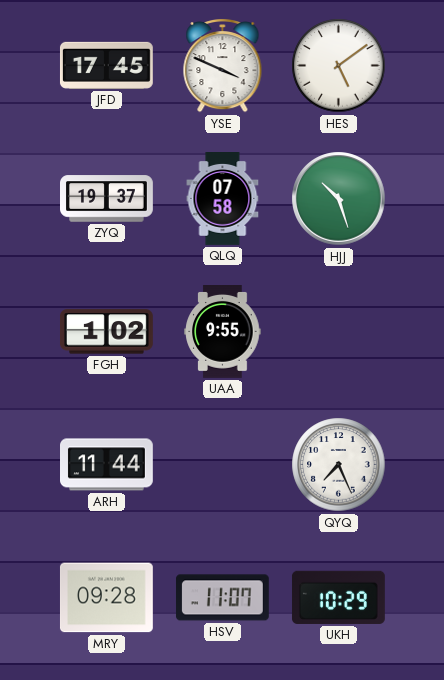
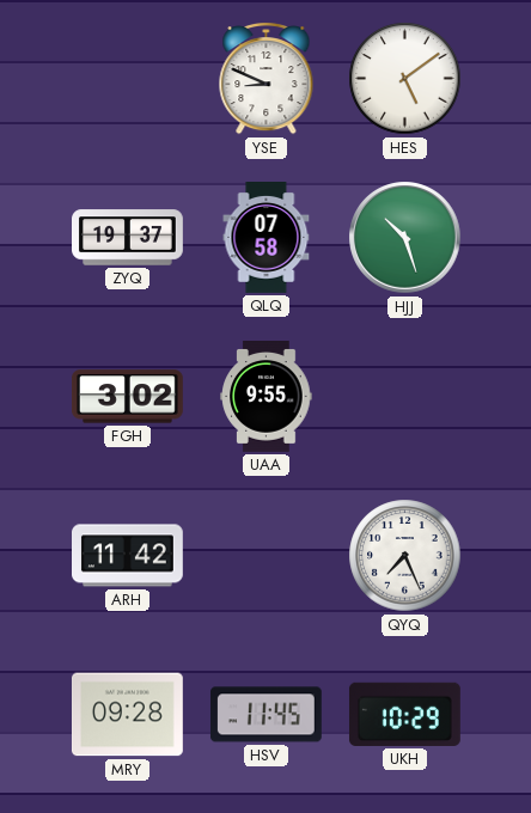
JFD: 17:45 -> none
YSE: 3:49 -> 8:49
FGH: 1:02 -> 3:02
ARH: 11:44 -> 11:42
HSV: 11:07 -> 11:45
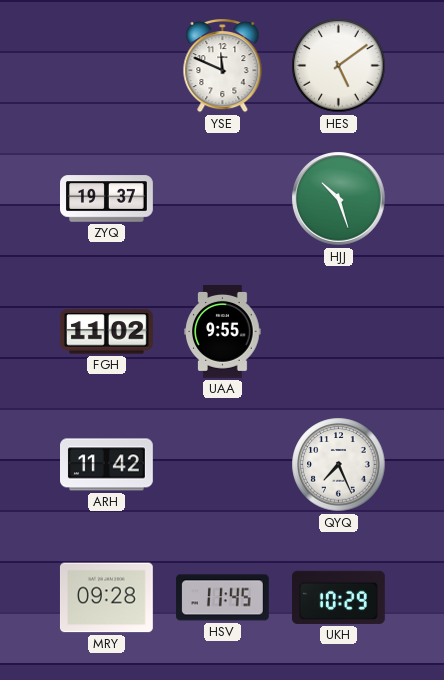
YSE: 8:49 -> 11:49
QLQ: 07:58 -> none
FGH: 3:02 -> 11:02
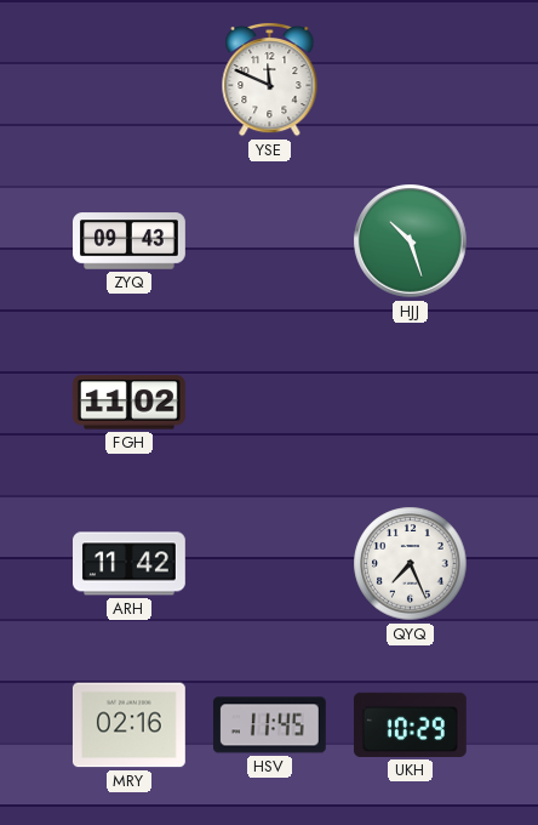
HES: 5:09 -> none
ZYQ: 19:37 -> 09:43
UAA: 9:55 -> none
MRY: 09:28 -> 02:16
